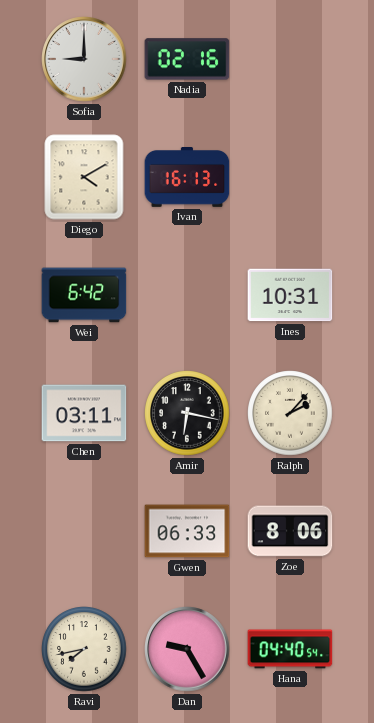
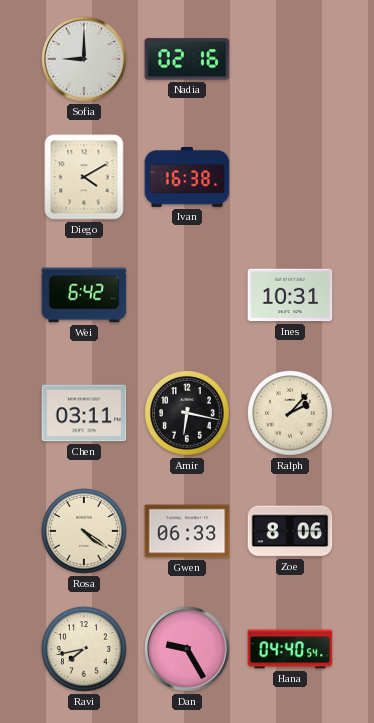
Ivan: 16:13 -> 16:38
Rosa: none -> 4:21
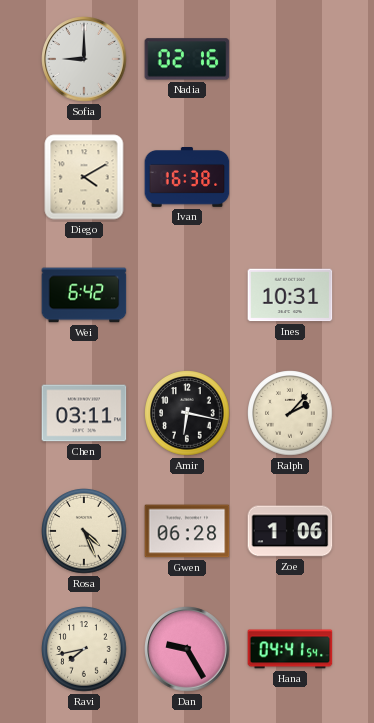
Rosa: 4:21 -> 4:26
Gwen: 06:33 -> 06:28
Zoe: 8:06 -> 1:06
Hana: 04:40 -> 04:41
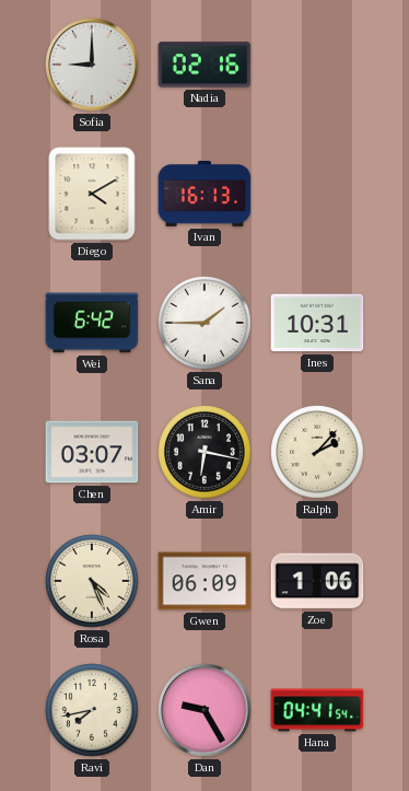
Ivan: 16:38 -> 16:13
Sana: none -> 1:45
Chen: 03:11 -> 03:07
Gwen: 06:28 -> 06:09
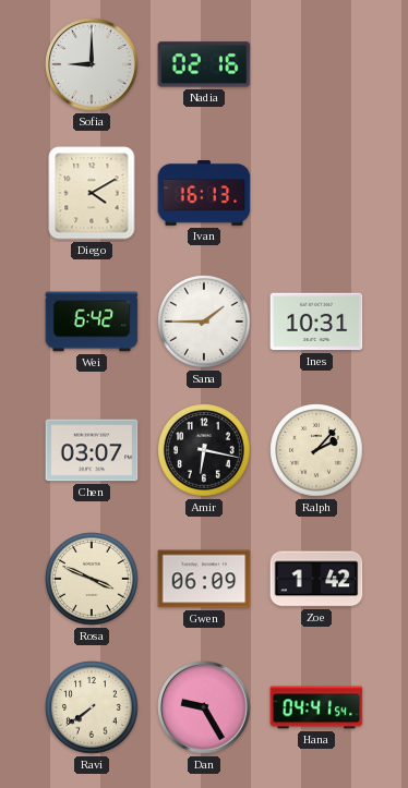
Rosa: 4:26 -> 3:49
Zoe: 1:06 -> 1:42
Ravi: 7:43 -> 7:39
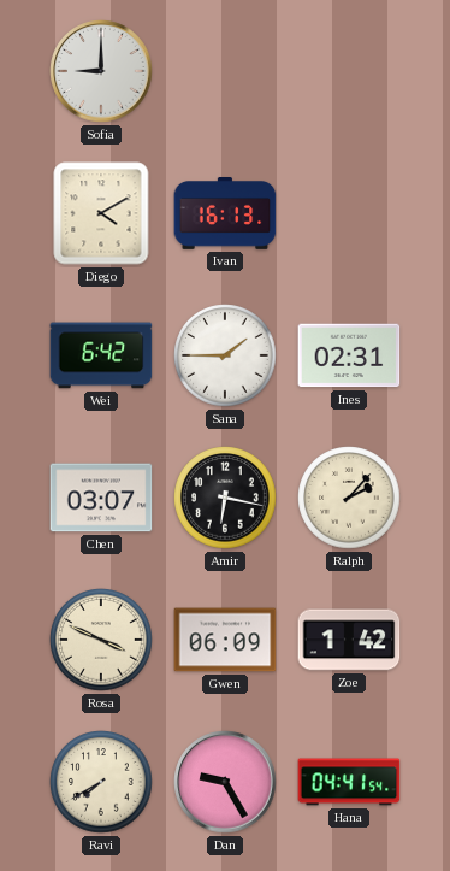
Nadia: 02:16 -> none
Ines: 10:31 -> 02:31
Ravi: 7:39 -> 7:40
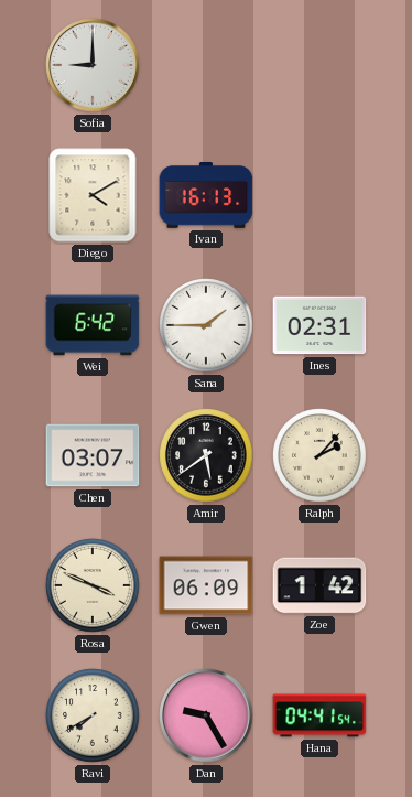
Amir: 6:17 -> 5:39
